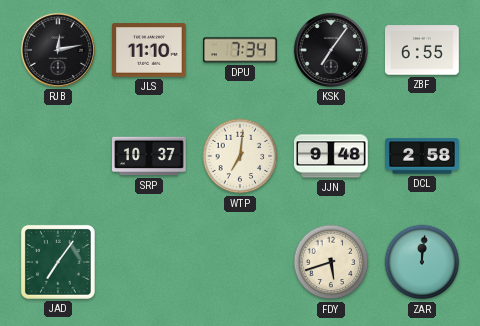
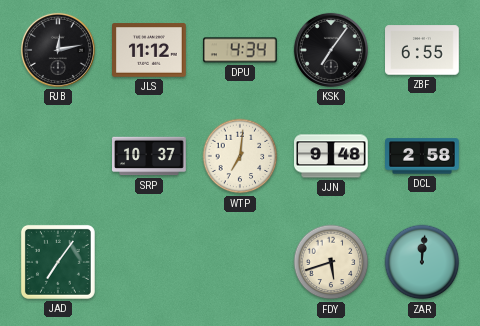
JLS: 11:10 -> 11:12
DPU: 7:34 -> 4:34
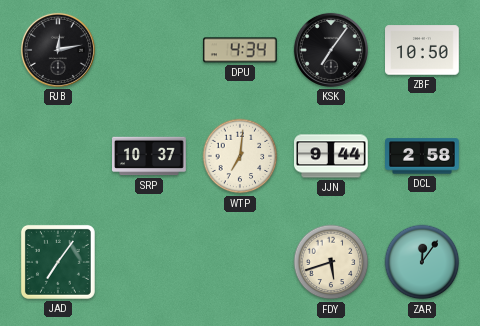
JLS: 11:12 -> none
ZBF: 6:55 -> 10:50
JJN: 9:48 -> 9:44
ZAR: 12:01 -> 12:06
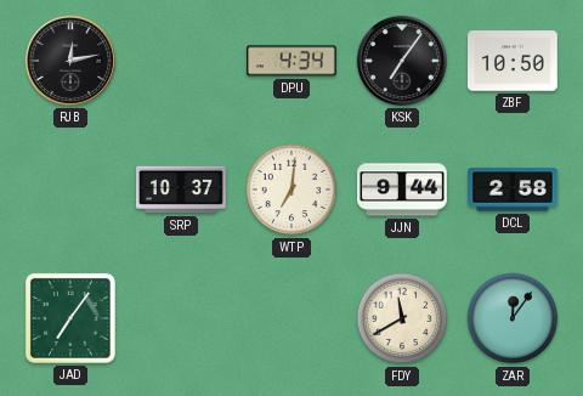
FDY: 5:42 -> 11:40
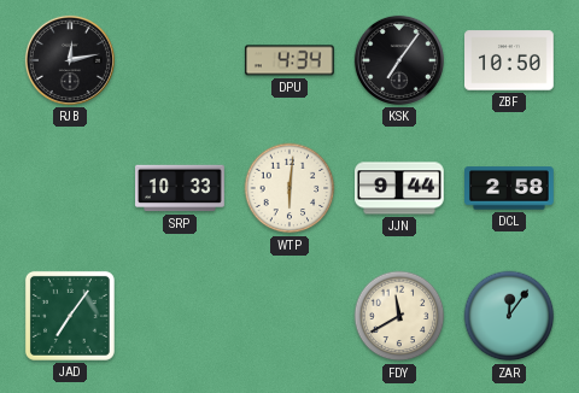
SRP: 10:37 -> 10:33
WTP: 7:01 -> 6:01
